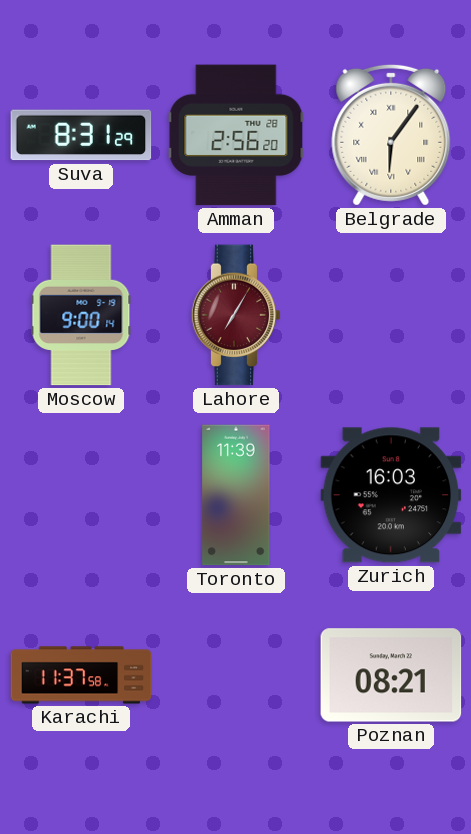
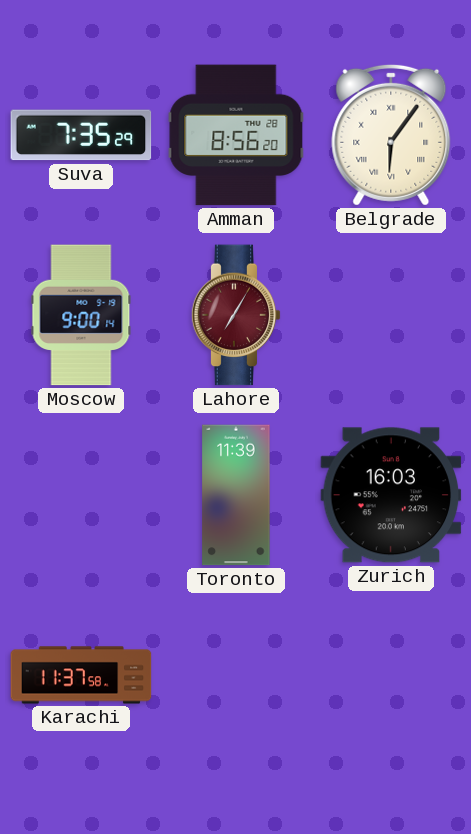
Suva: 8:31 -> 7:35
Amman: 2:56 -> 8:56
Poznan: 08:21 -> none
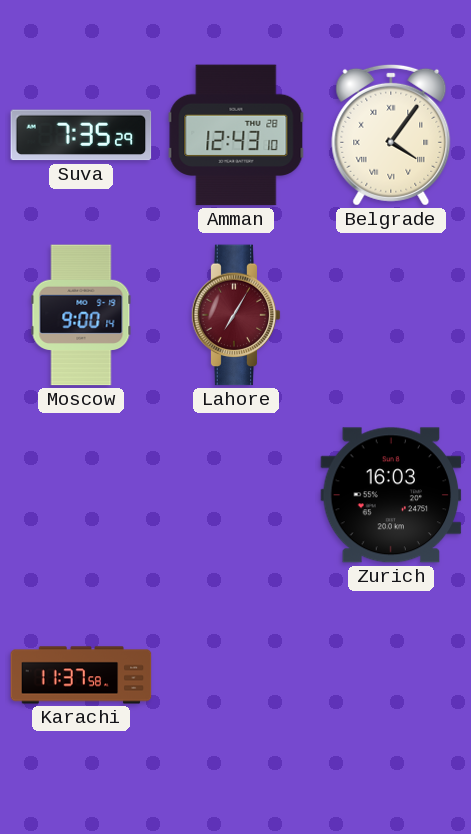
Amman: 8:56 -> 12:43
Belgrade: 6:06 -> 4:06
Toronto: 11:39 -> none
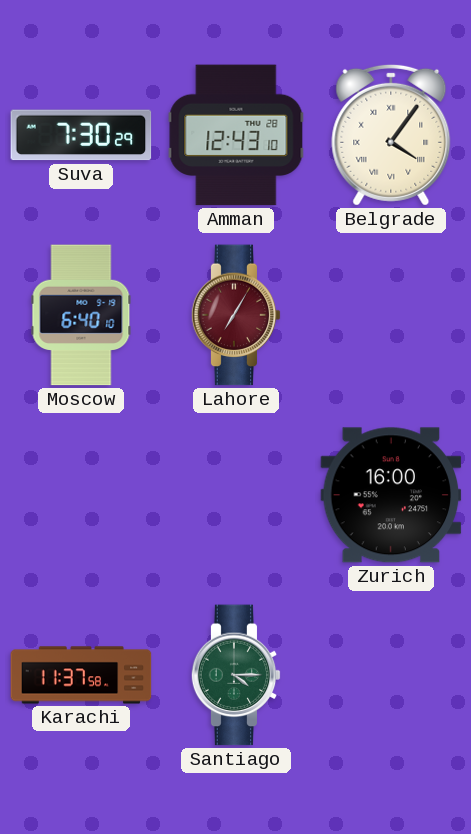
Suva: 7:35 -> 7:30
Moscow: 9:00 -> 6:40
Zurich: 16:03 -> 16:00
Santiago: none -> 4:15
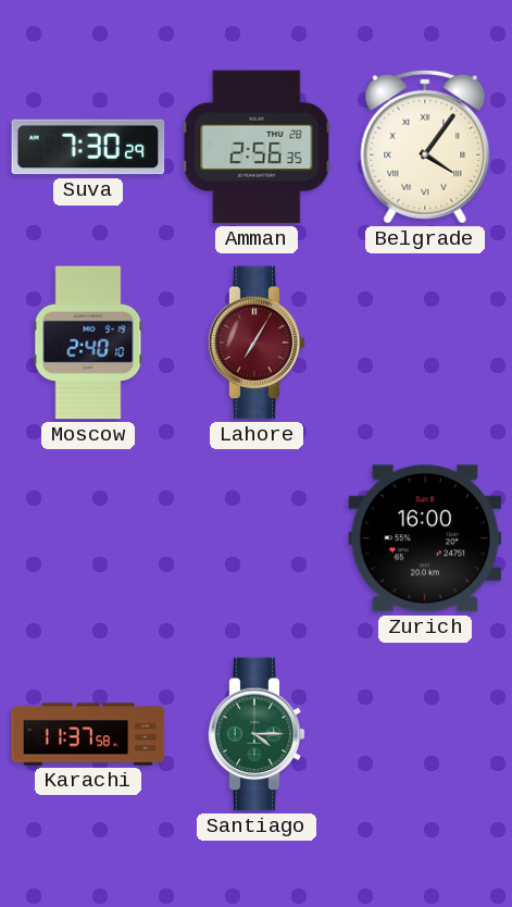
Amman: 12:43 -> 2:56
Moscow: 6:40 -> 2:40
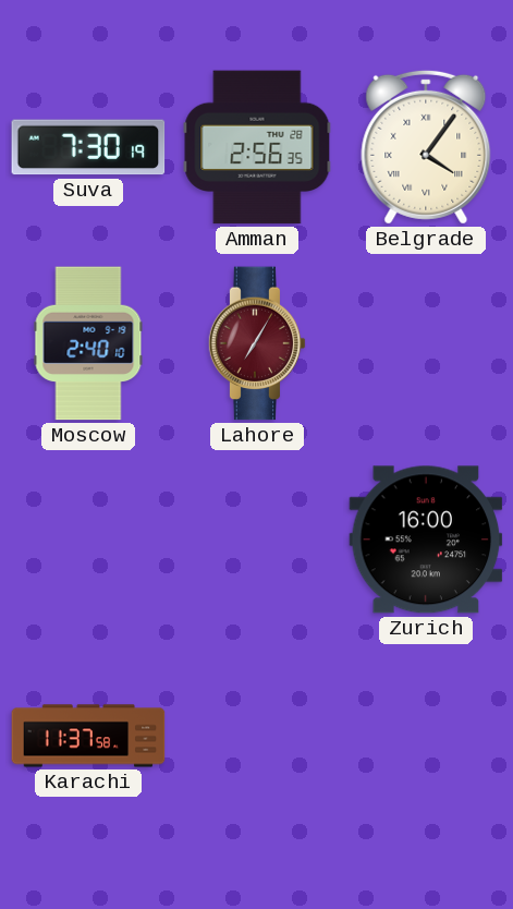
Suva: 7:30:29 -> 7:30:19
Santiago: 4:15 -> none
